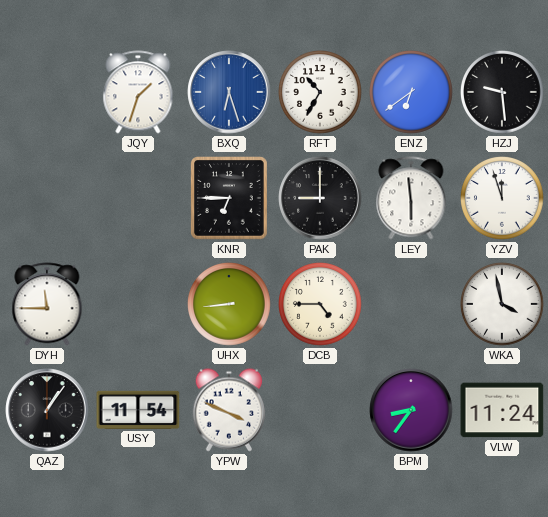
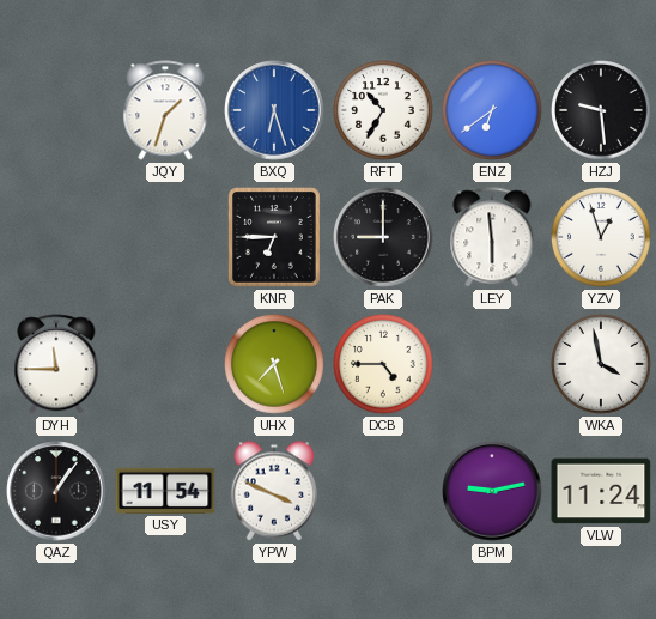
YZV: 11:57 -> 12:57
UHX: 8:44 -> 7:27
BPM: 8:36 -> 9:13
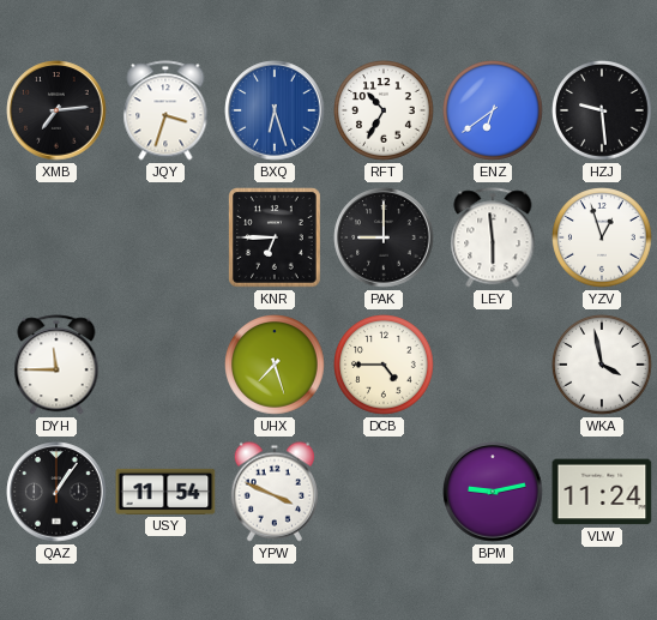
XMB: none -> 7:14
JQY: 1:33 -> 3:33
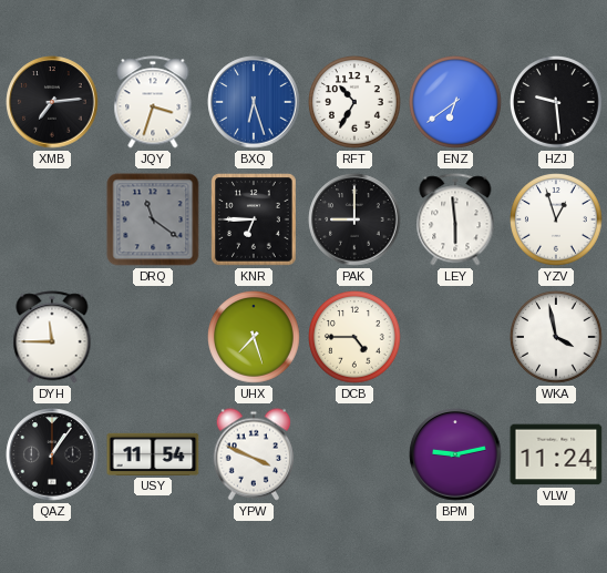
DRQ: none -> 11:21
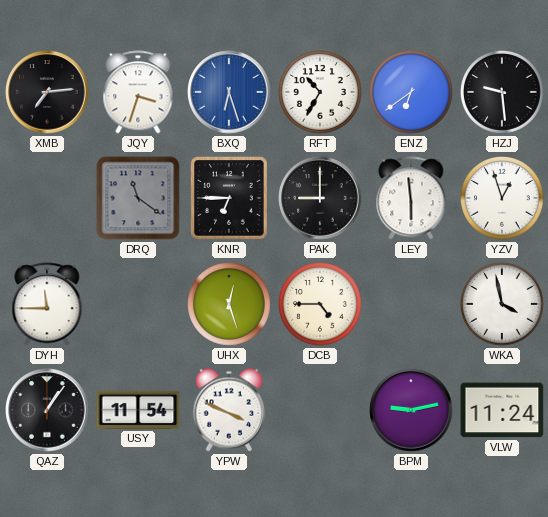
UHX: 7:27 -> 12:27
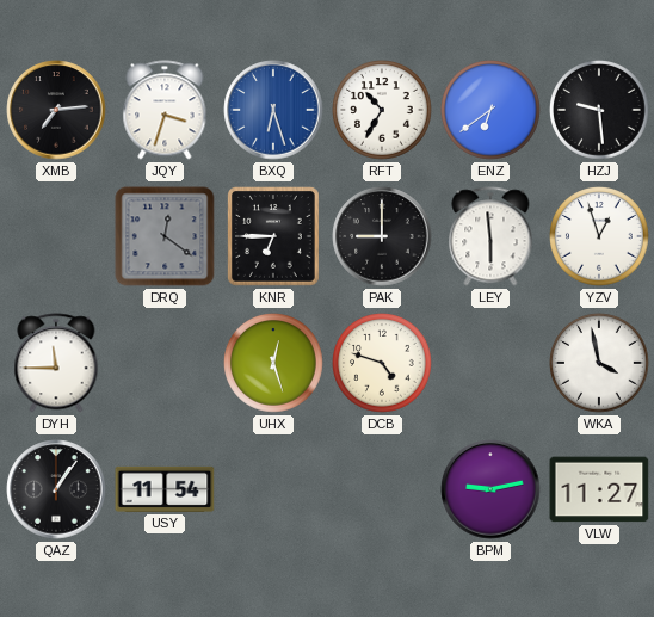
DRQ: 11:21 -> 12:21
DCB: 4:45 -> 4:48
YPW: 3:49 -> none
VLW: 11:24 -> 11:27
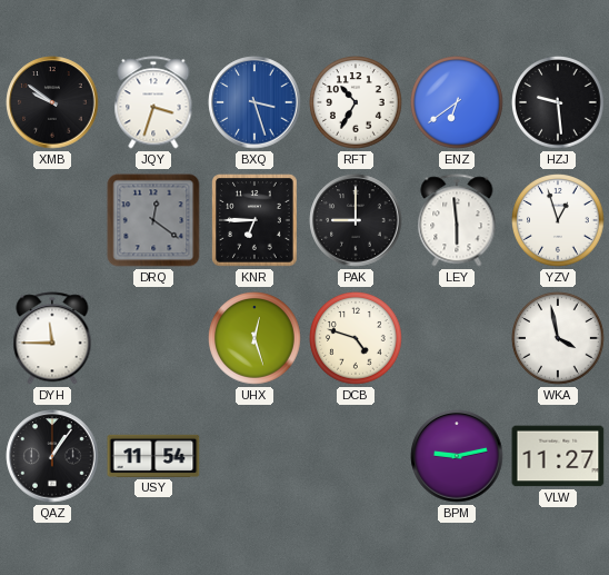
XMB: 7:14 -> 9:51
BXQ: 6:27 -> 3:27
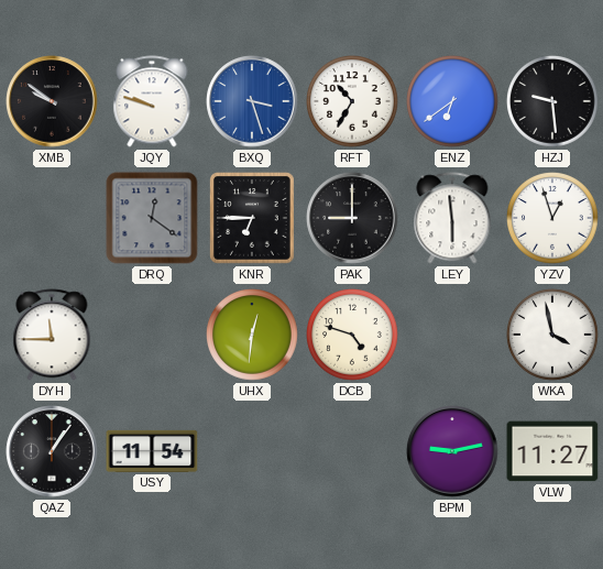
JQY: 3:33 -> 9:48
UHX: 12:27 -> 12:31
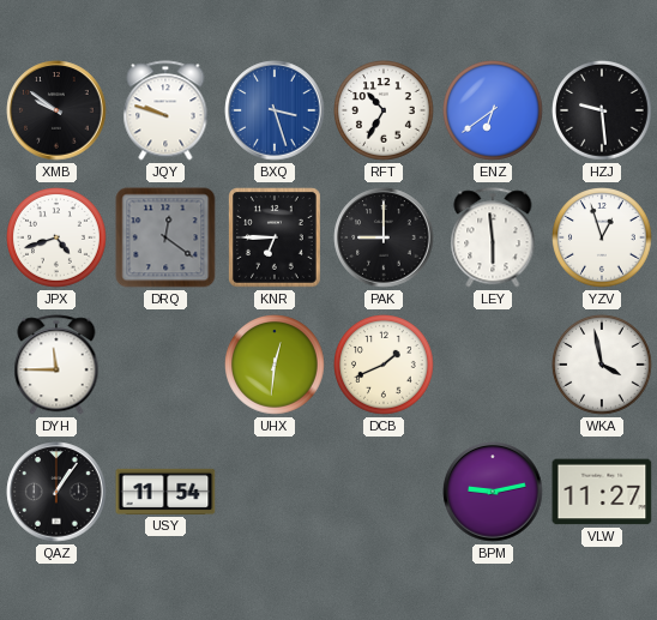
JPX: none -> 4:42
DCB: 4:48 -> 1:41
